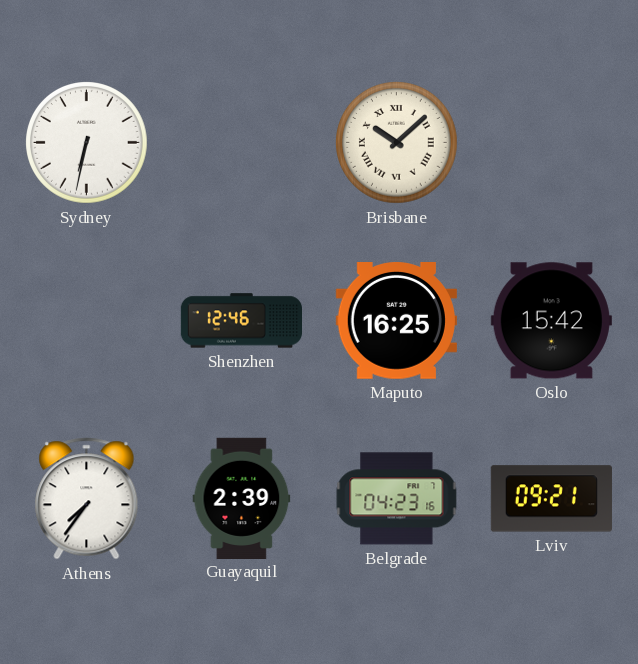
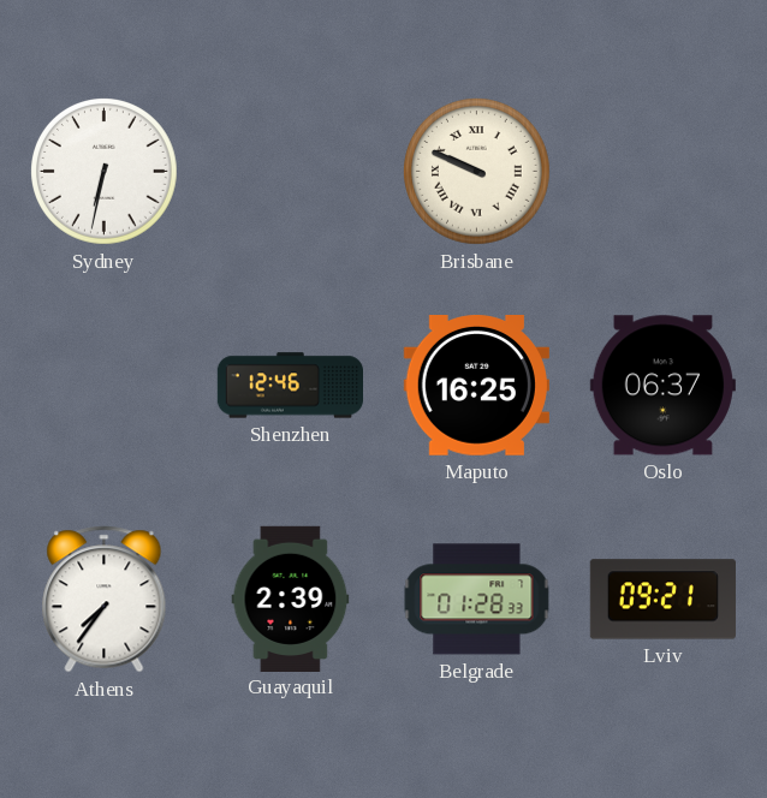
Brisbane: 10:08 -> 9:49
Oslo: 15:42 -> 06:37
Belgrade: 04:23 -> 01:28
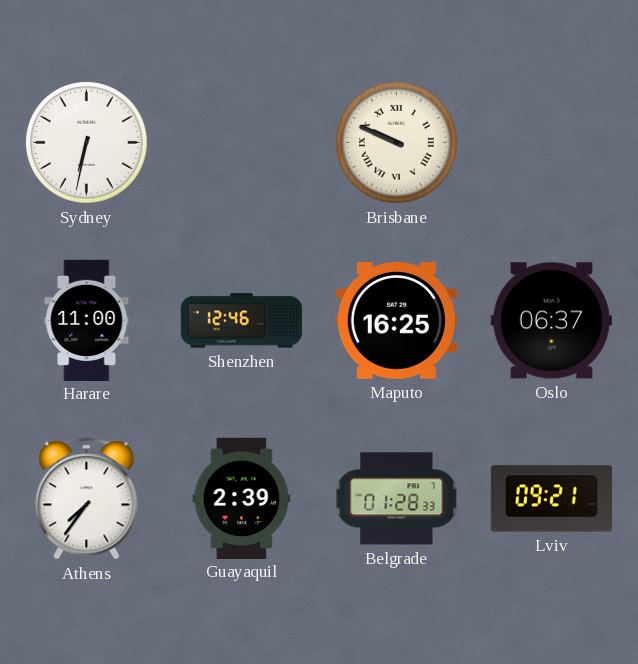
Harare: none -> 11:00
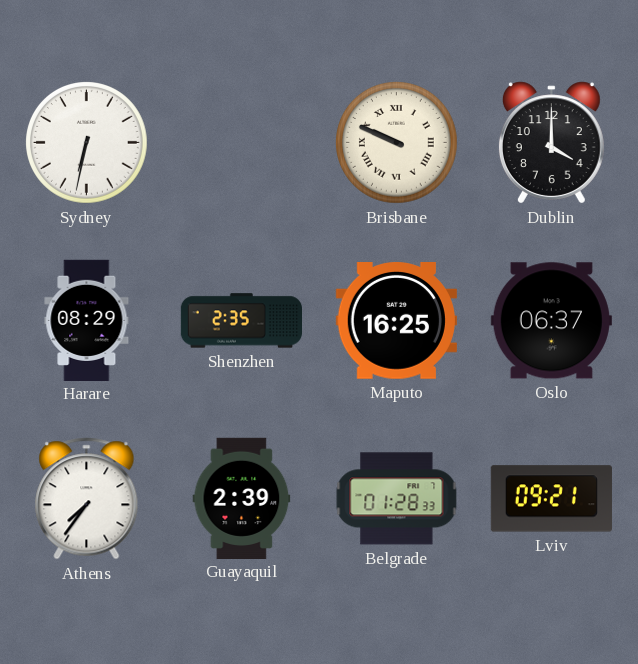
Dublin: none -> 4:00
Harare: 11:00 -> 08:29
Shenzhen: 12:46 -> 2:35
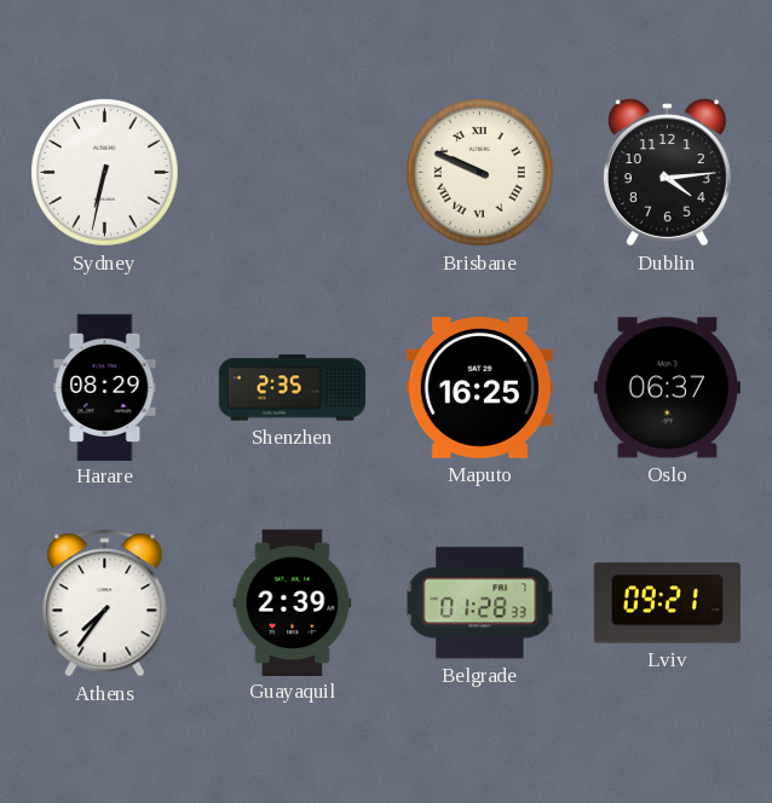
Dublin: 4:00 -> 4:14
